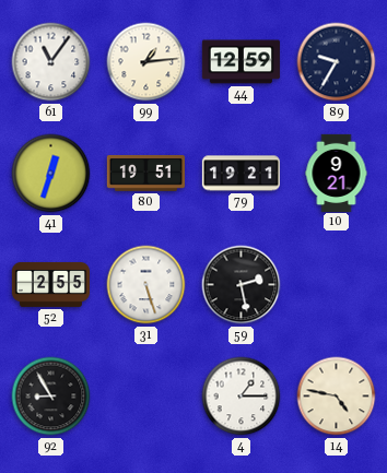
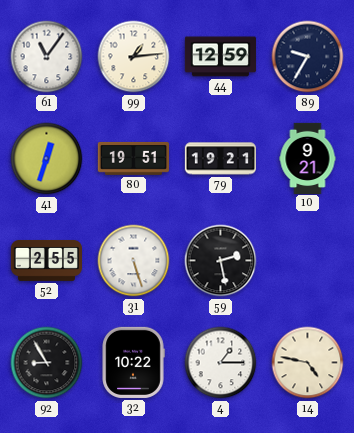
32: none -> 10:22
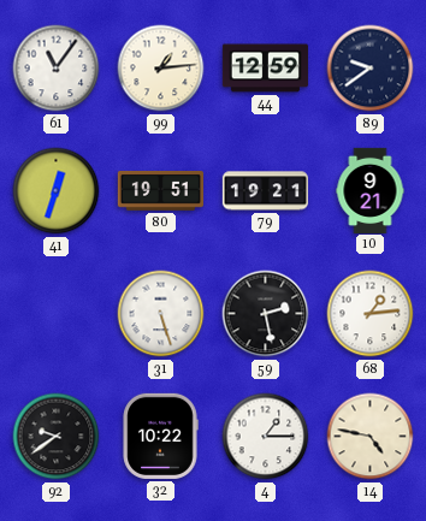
89: 9:35 -> 9:39
52: 2:55 -> none
68: none -> 1:14
92: 8:55 -> 9:39
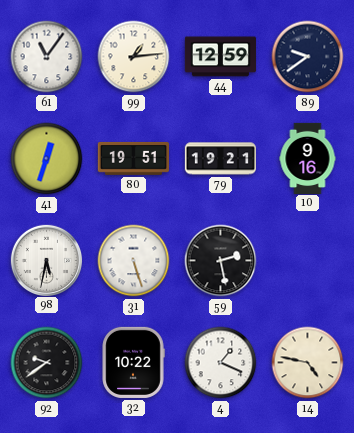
10: 9:21 -> 9:16
98: none -> 5:32
68: 1:14 -> none
4: 1:15 -> 1:19
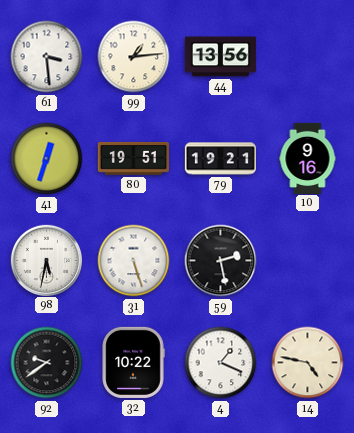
61: 11:06 -> 3:29
44: 12:59 -> 13:56
89: 9:39 -> none
